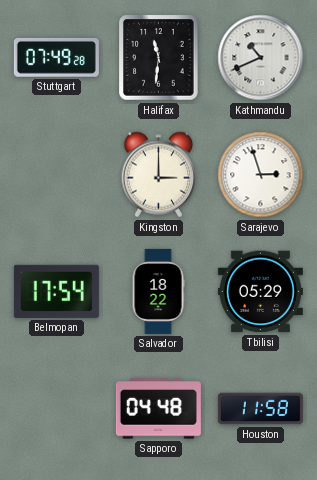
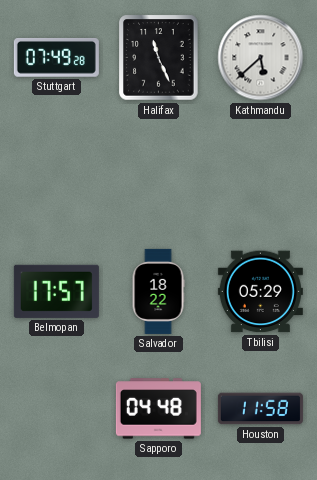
Halifax: 11:31 -> 11:26
Kathmandu: 10:41 -> 5:38
Kingston: 3:00 -> none
Sarajevo: 2:57 -> none
Belmopan: 17:54 -> 17:57
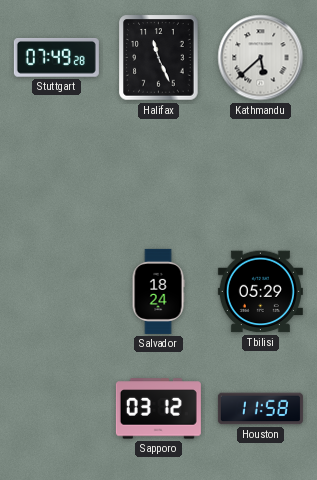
Belmopan: 17:57 -> none
Salvador: 18:22 -> 18:24
Sapporo: 04:48 -> 03:12
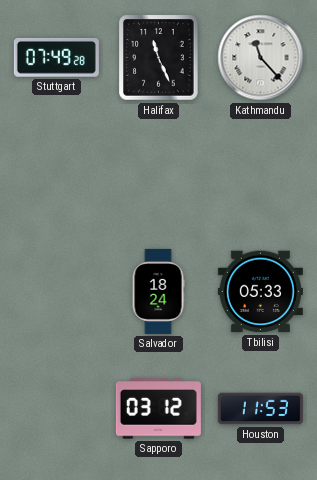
Kathmandu: 5:38 -> 11:23
Tbilisi: 05:29 -> 05:33
Houston: 11:58 -> 11:53
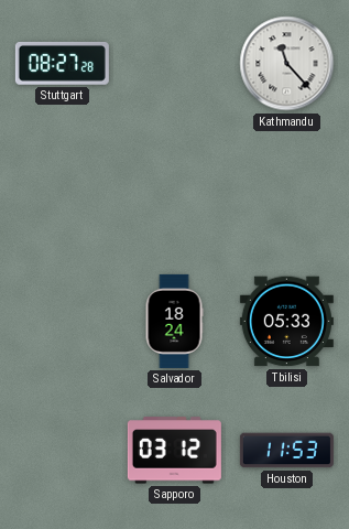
Stuttgart: 07:49 -> 08:27
Halifax: 11:26 -> none
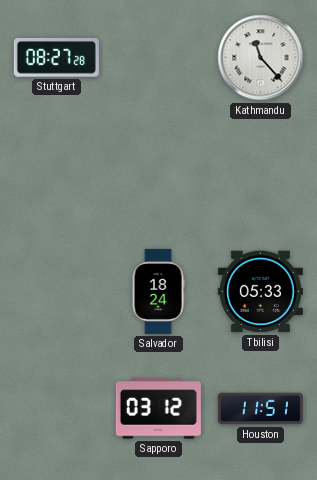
Houston: 11:53 -> 11:51
